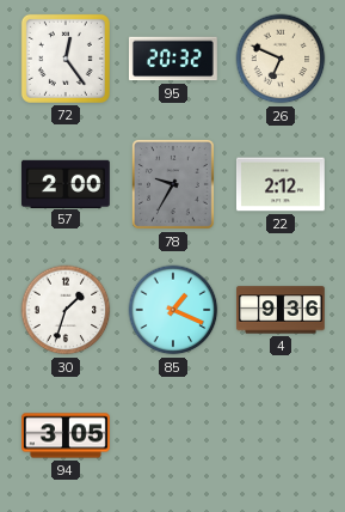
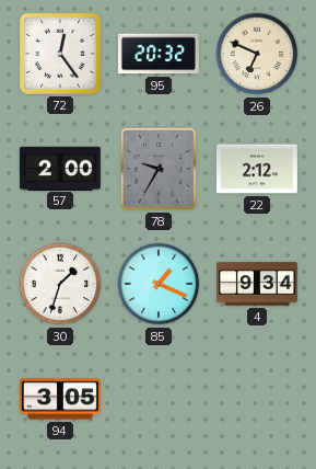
4: 9:36 -> 9:34
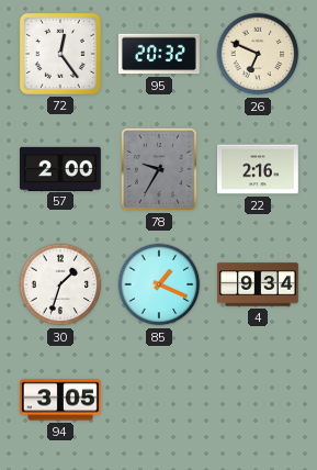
22: 2:12 -> 2:16
